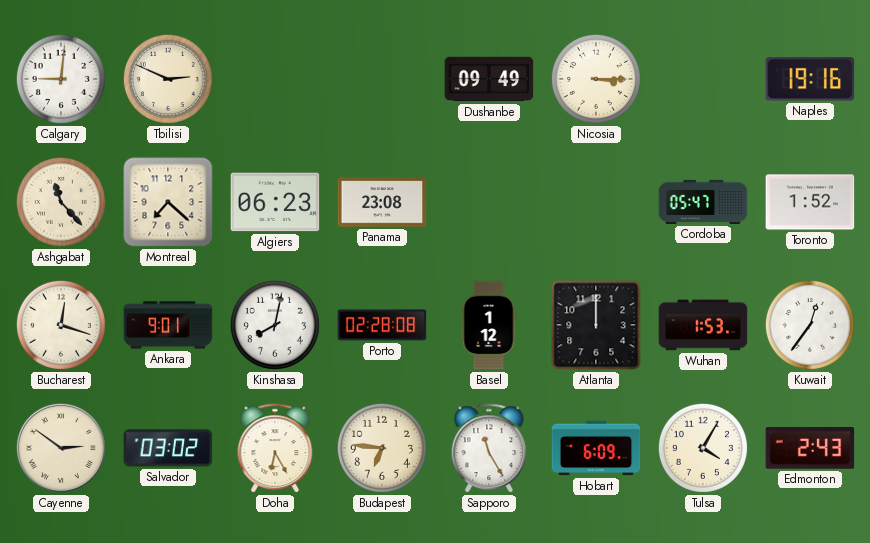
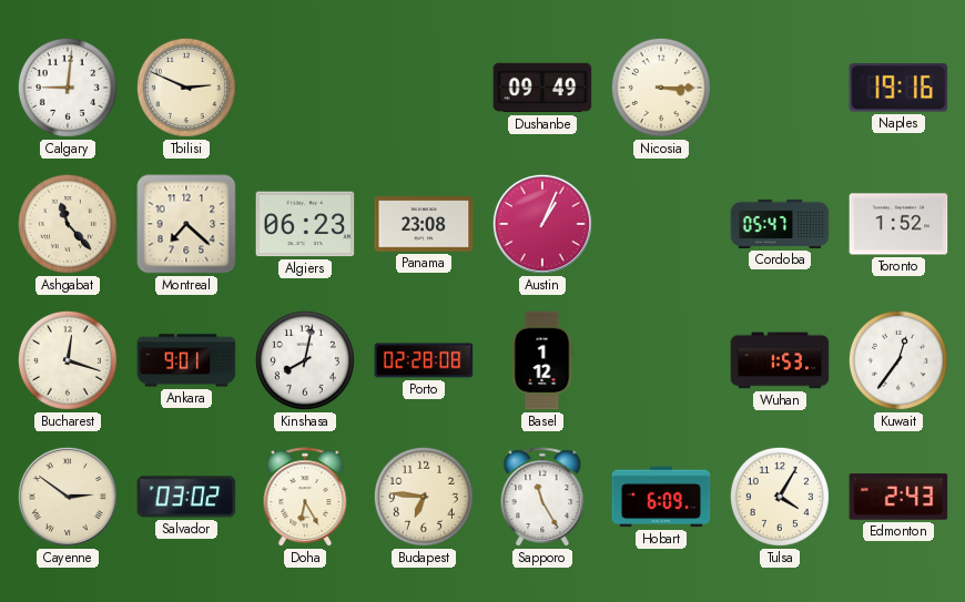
Austin: none -> 1:04
Atlanta: 12:00 -> none
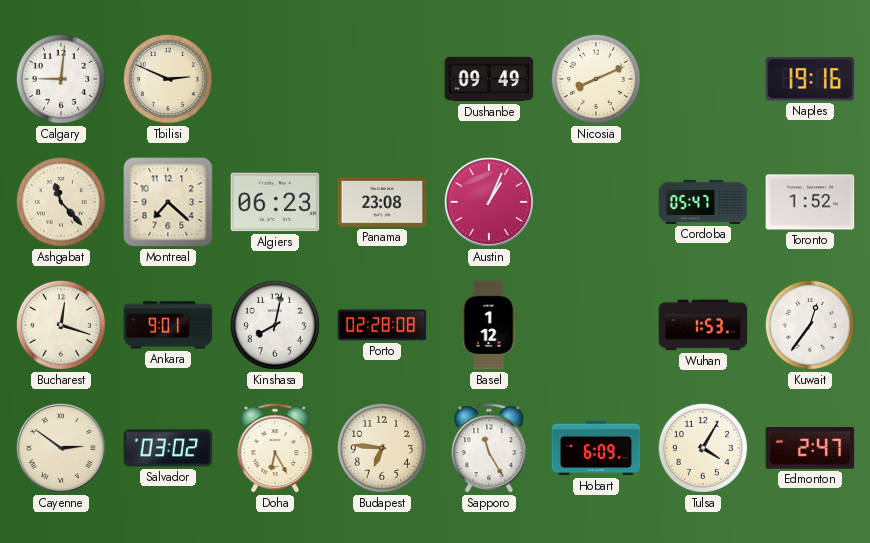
Nicosia: 3:15 -> 8:11
Edmonton: 2:43 -> 2:47
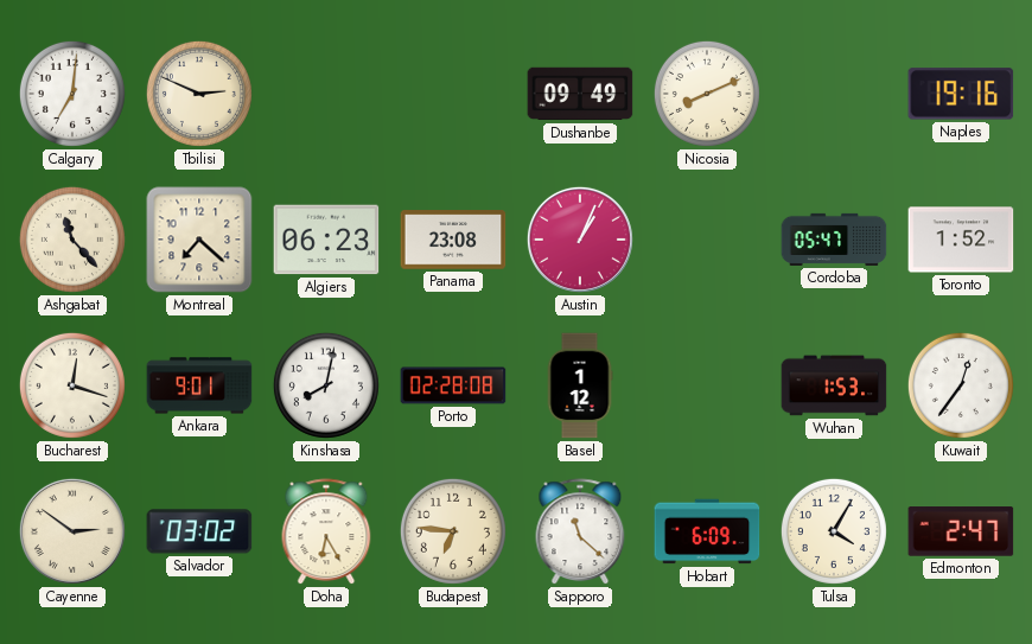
Calgary: 9:01 -> 7:01
Sapporo: 11:25 -> 11:22
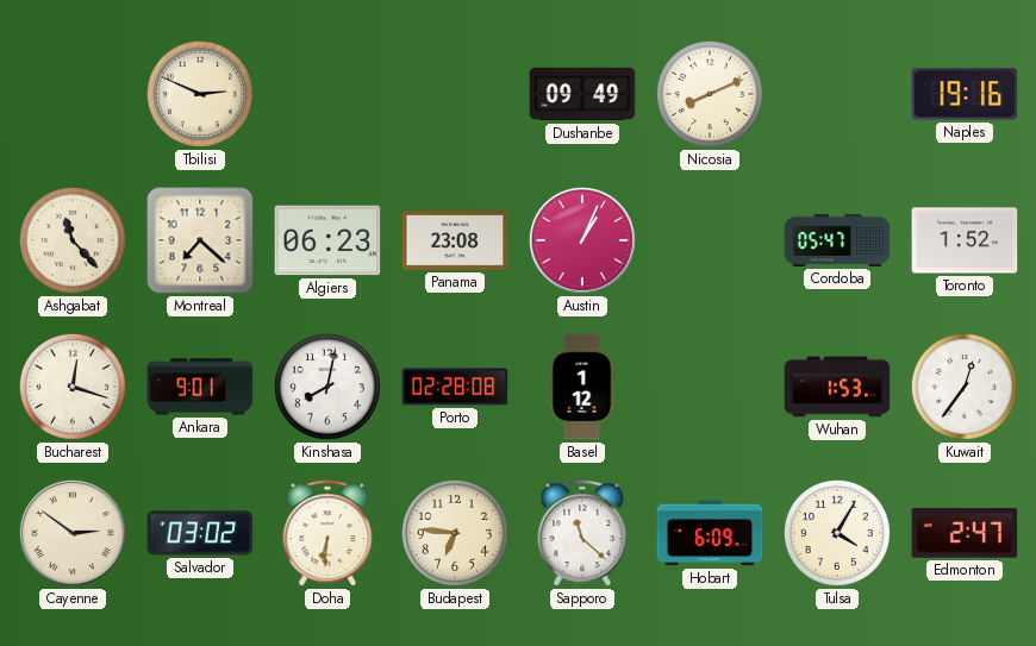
Calgary: 7:01 -> none
Doha: 6:25 -> 6:31
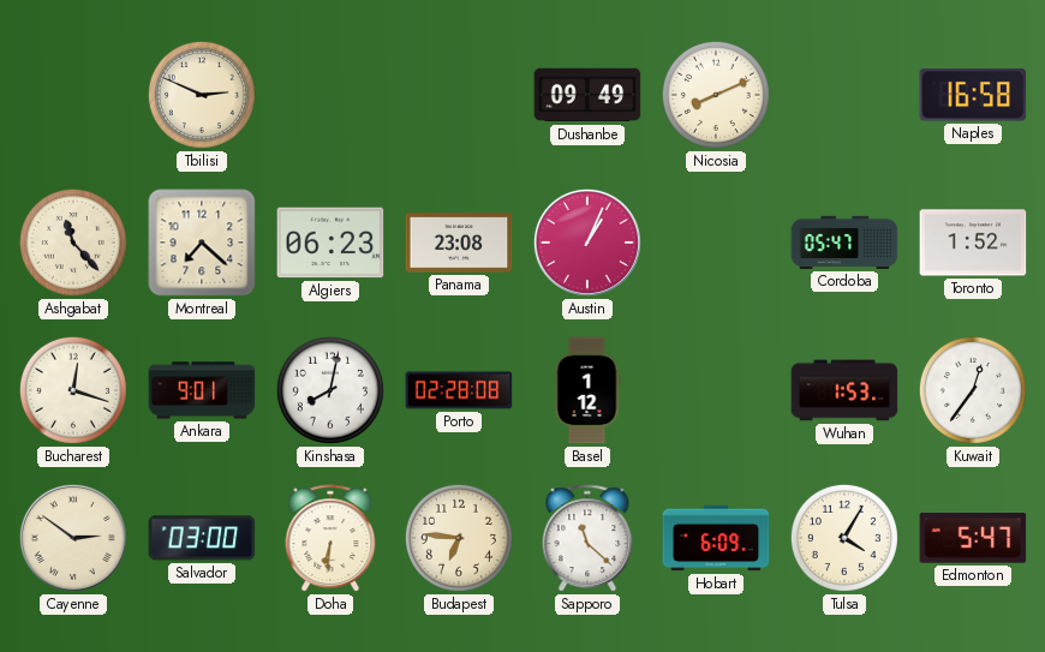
Naples: 19:16 -> 16:58
Salvador: 03:02 -> 03:00
Edmonton: 2:47 -> 5:47
